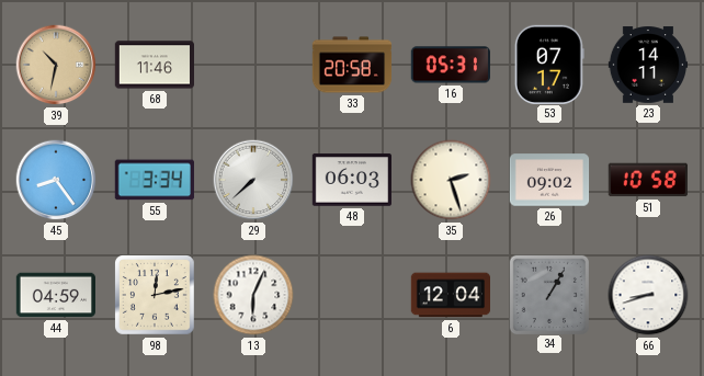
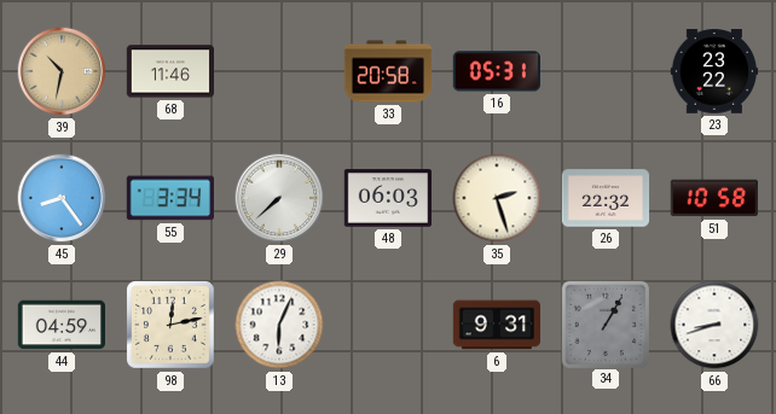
53: 07:17 -> none
23: 14:11 -> 23:22
26: 09:02 -> 22:32
6: 12:04 -> 9:31
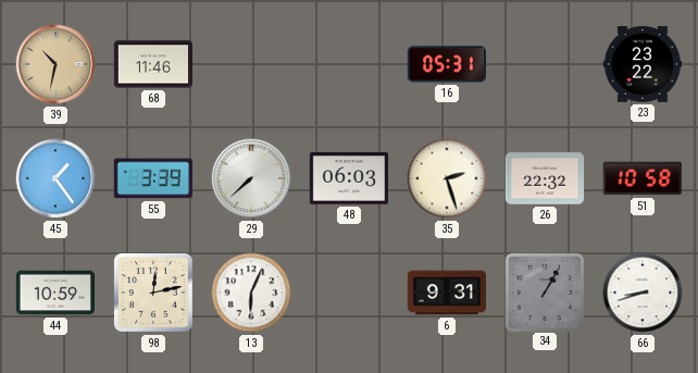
33: 20:58 -> none
45: 8:24 -> 1:24
55: 3:34 -> 3:39
44: 04:59 -> 10:59
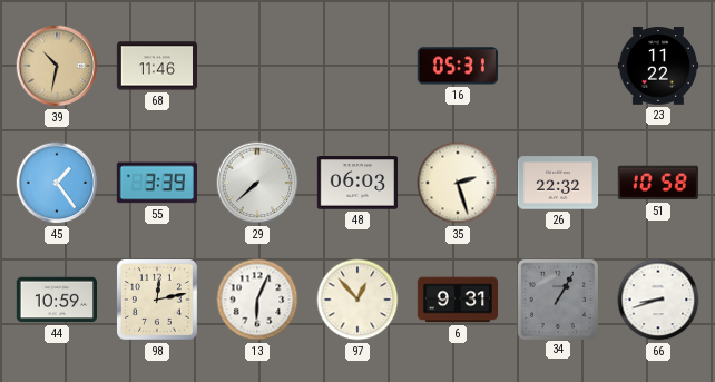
23: 23:22 -> 11:22
97: none -> 12:53
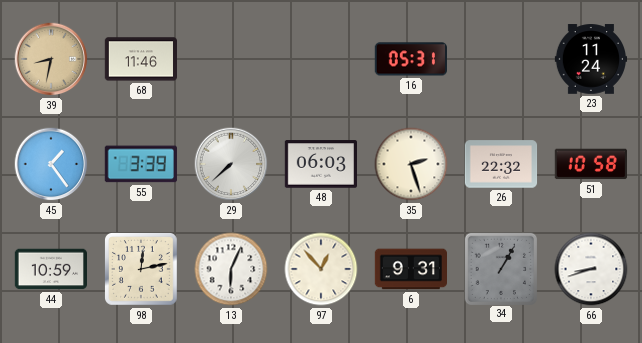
39: 10:32 -> 8:32
23: 11:22 -> 11:24
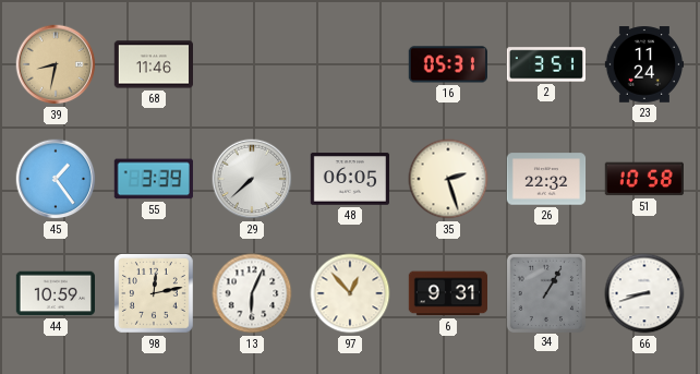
2: none -> 3:51
48: 06:03 -> 06:05
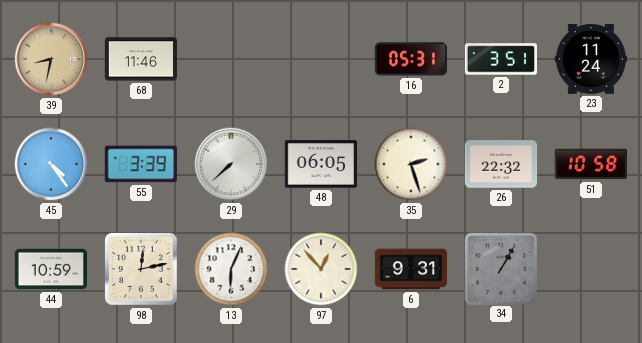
45: 1:24 -> 4:24
66: 8:42 -> none
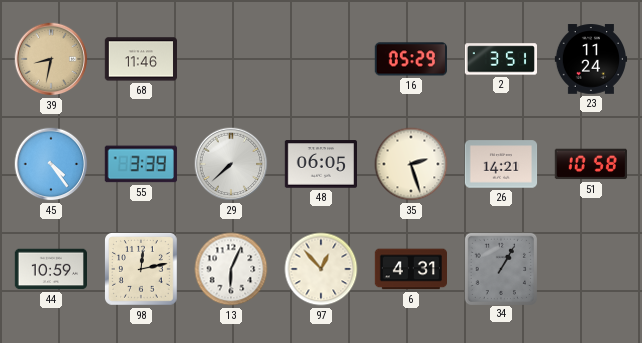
16: 05:31 -> 05:29
26: 22:32 -> 14:21
6: 9:31 -> 4:31
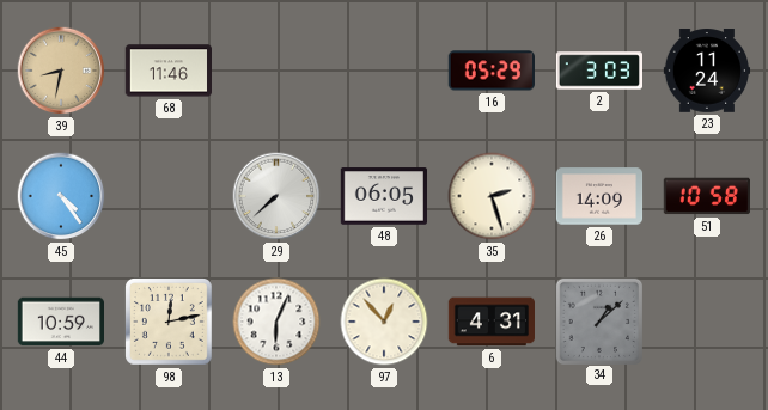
2: 3:51 -> 3:03
55: 3:39 -> none
26: 14:21 -> 14:09
34: 1:05 -> 1:08
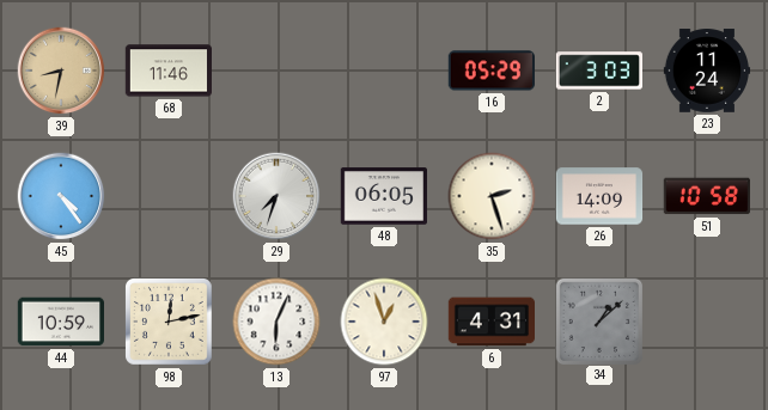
29: 7:38 -> 7:33
97: 12:53 -> 12:57
